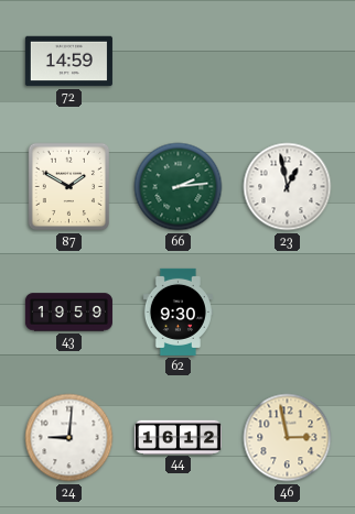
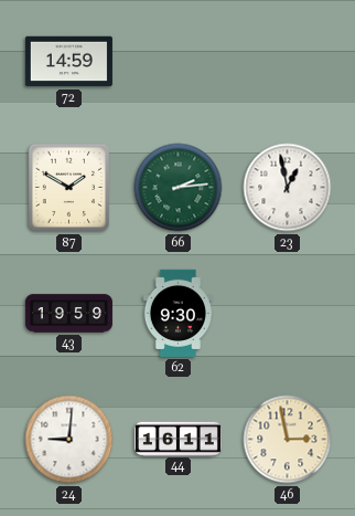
44: 16:12 -> 16:11
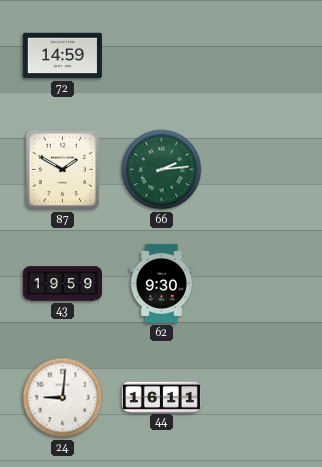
23: 12:58 -> none
46: 2:58 -> none
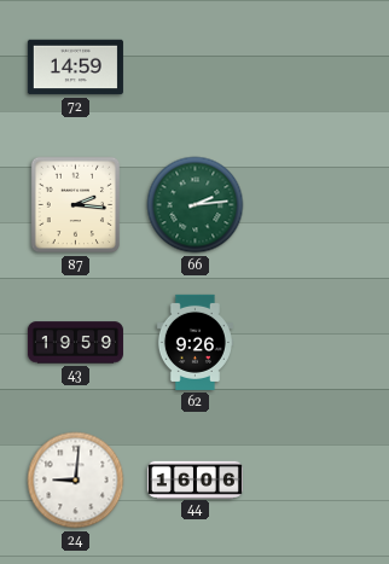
87: 1:50 -> 2:16
62: 9:30 -> 9:26
44: 16:11 -> 16:06
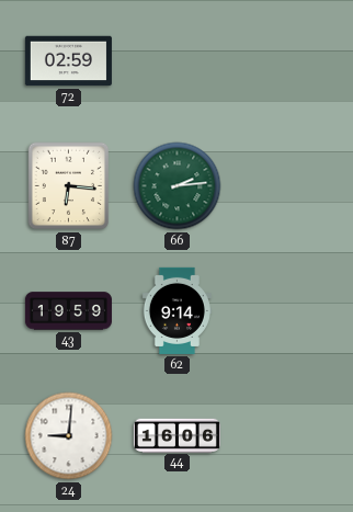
72: 14:59 -> 02:59
87: 2:16 -> 6:16
62: 9:26 -> 9:14
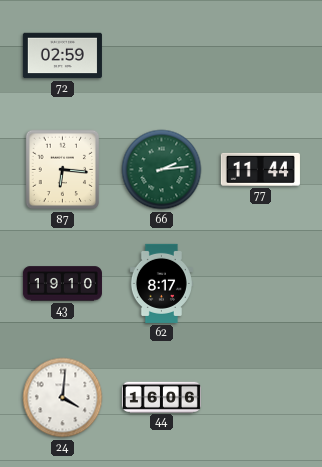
77: none -> 11:44
43: 19:59 -> 19:10
62: 9:14 -> 8:17
24: 9:01 -> 4:01
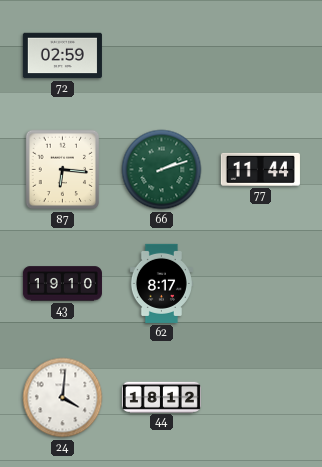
66: 2:14 -> 2:12
44: 16:06 -> 18:12
